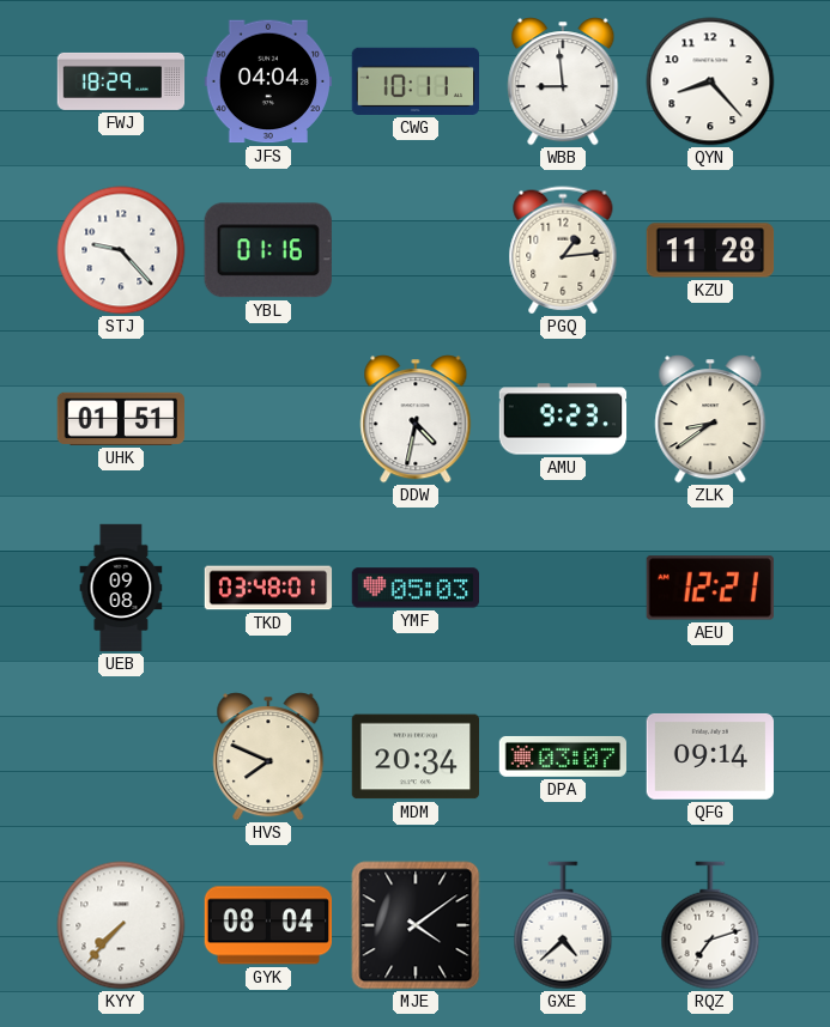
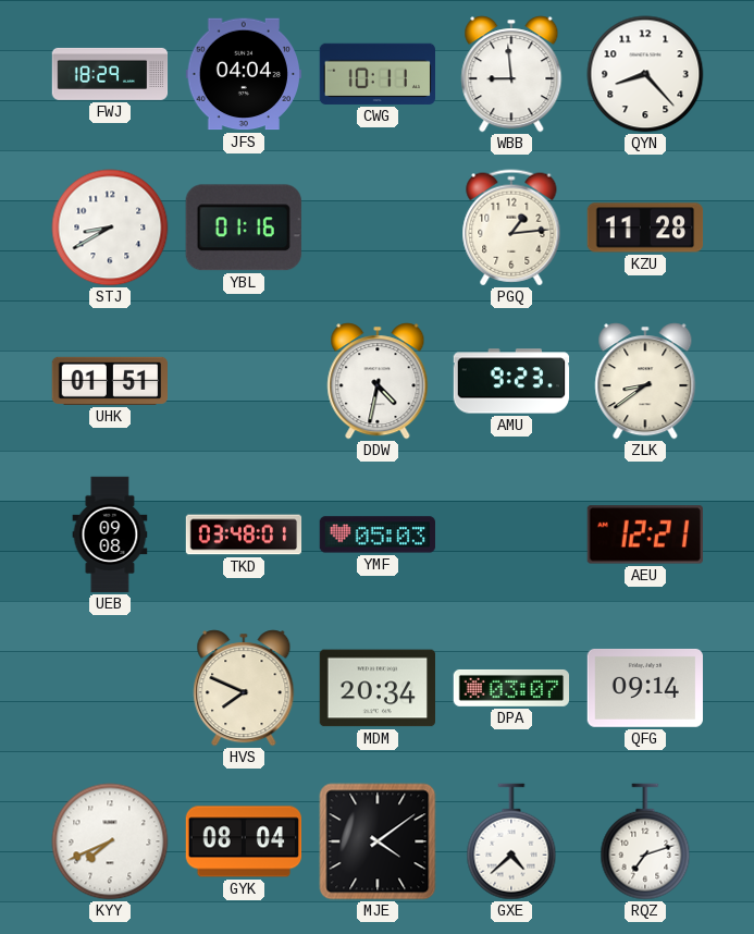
STJ: 9:23 -> 8:40
KYY: 7:37 -> 7:41
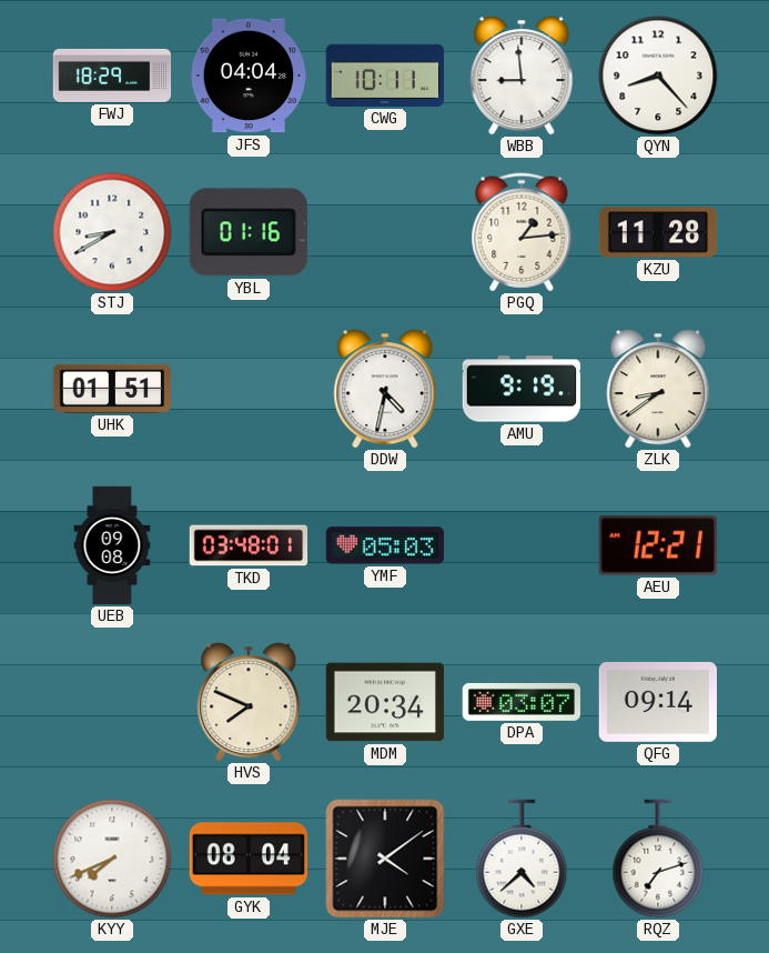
AMU: 9:23 -> 9:19
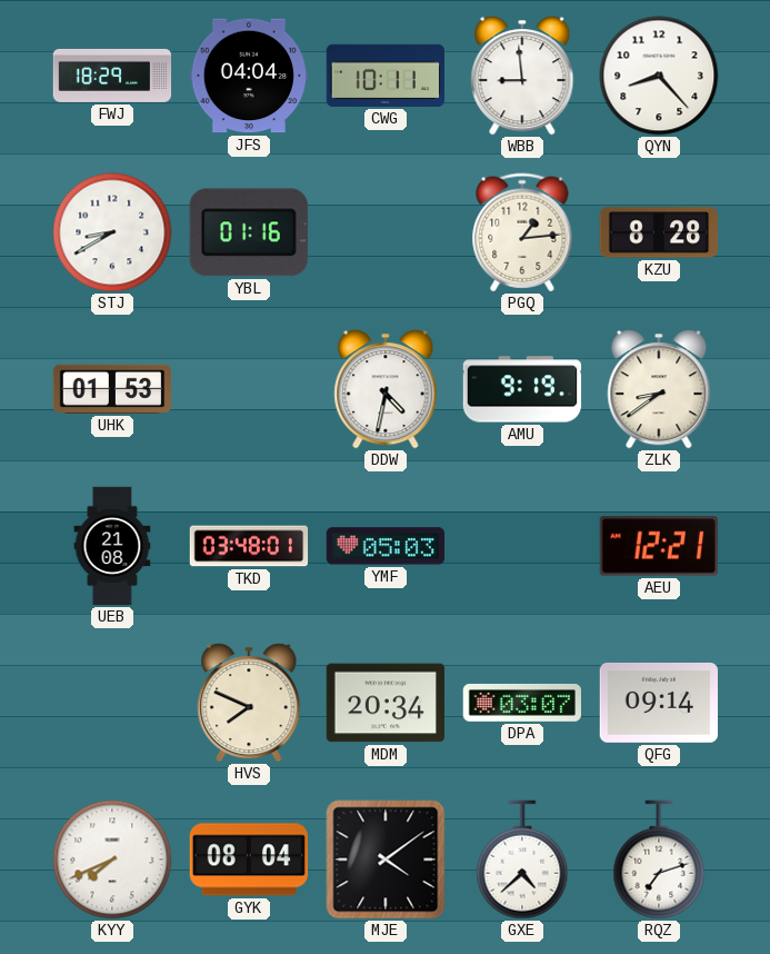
KZU: 11:28 -> 8:28
UHK: 01:51 -> 01:53
UEB: 09:08 -> 21:08
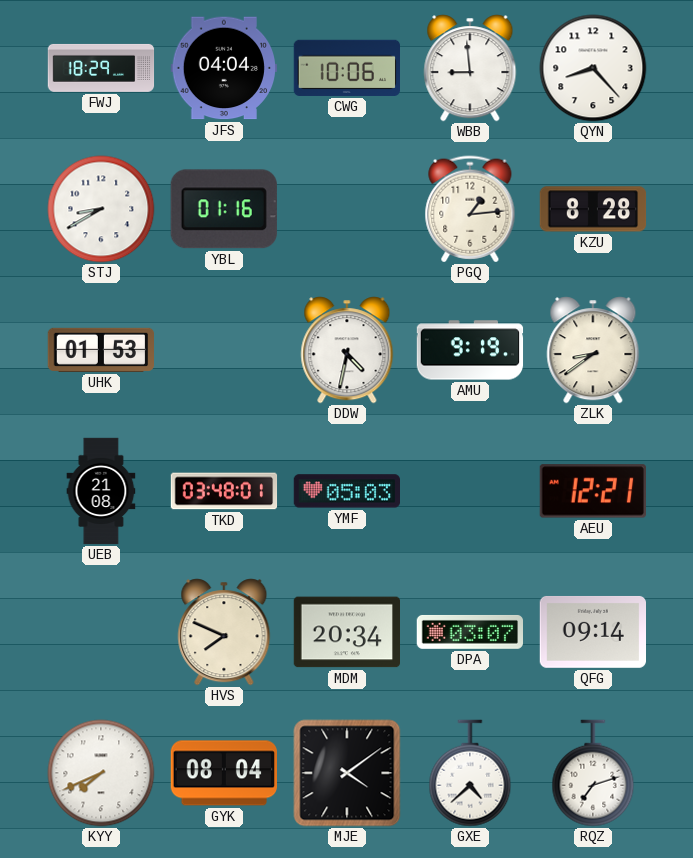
CWG: 10:11 -> 10:06
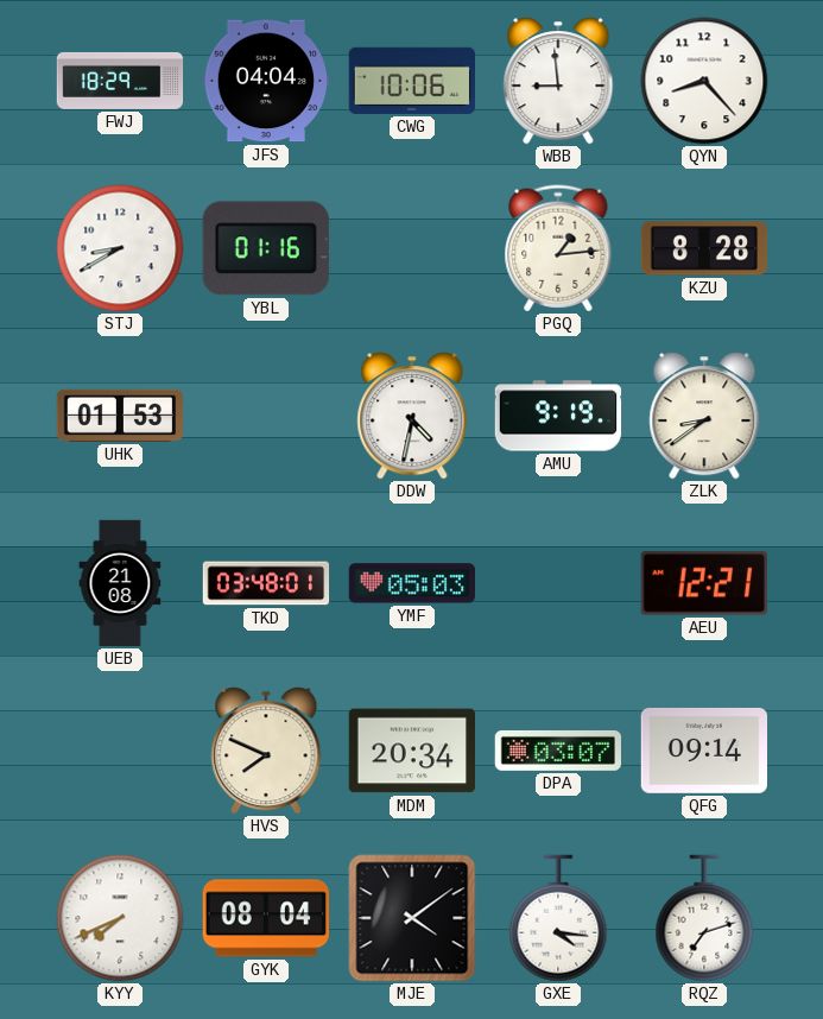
GXE: 4:38 -> 4:16
